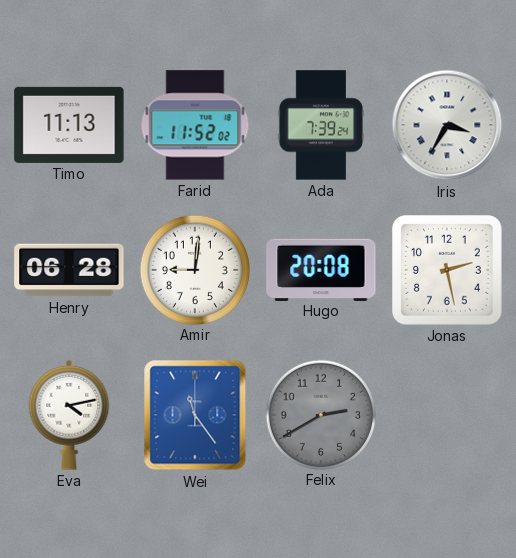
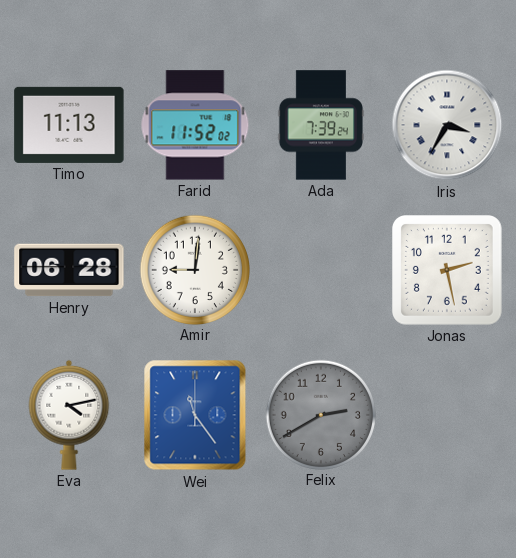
Hugo: 20:08 -> none
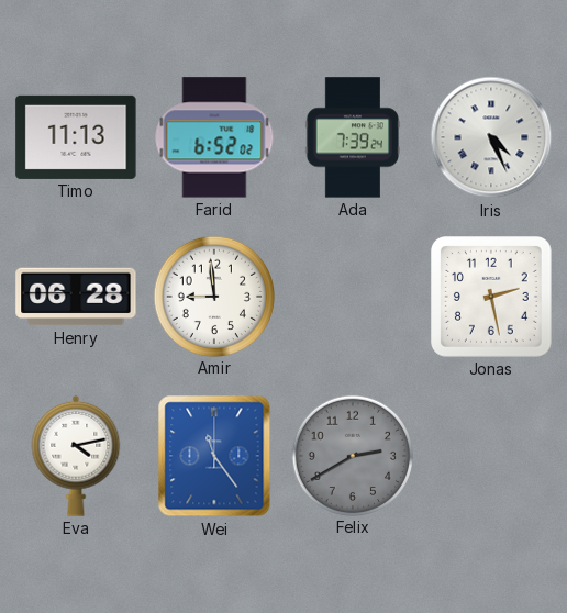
Farid: 11:52 -> 6:52
Iris: 3:35 -> 4:26
Amir: 9:01 -> 8:59
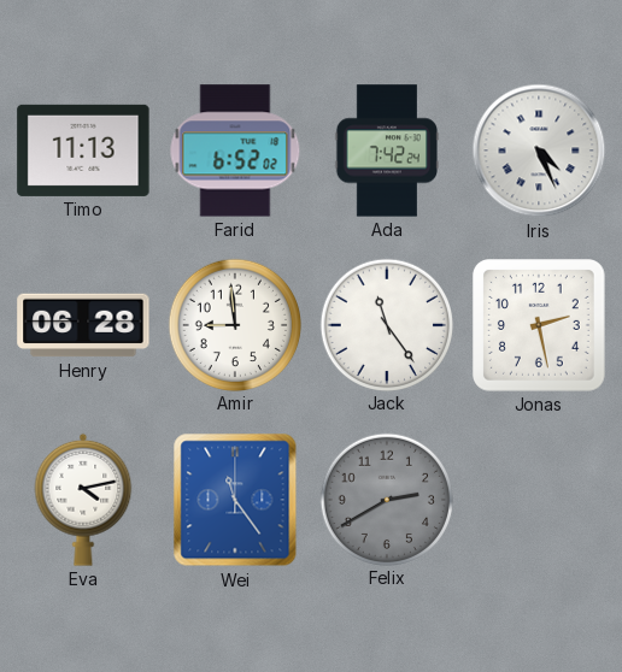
Ada: 7:39 -> 7:42
Jack: none -> 11:24
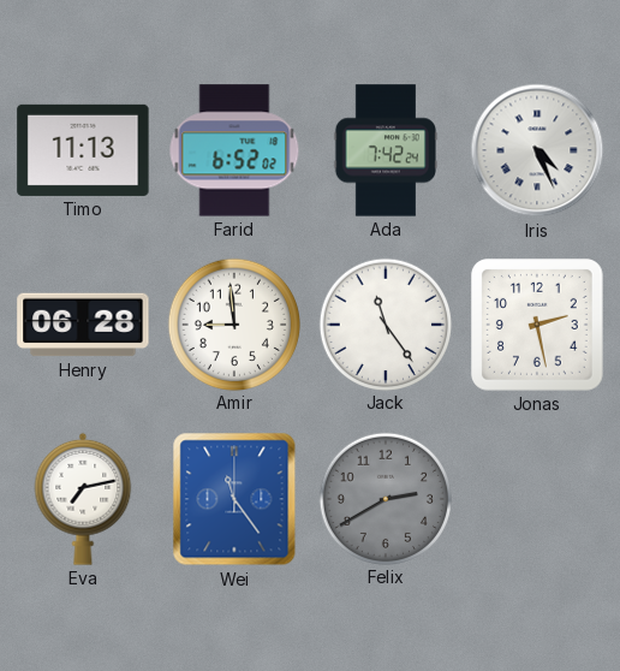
Eva: 4:13 -> 7:13
